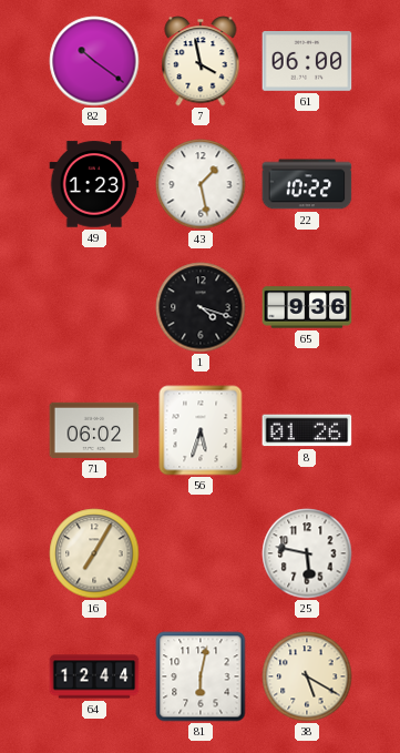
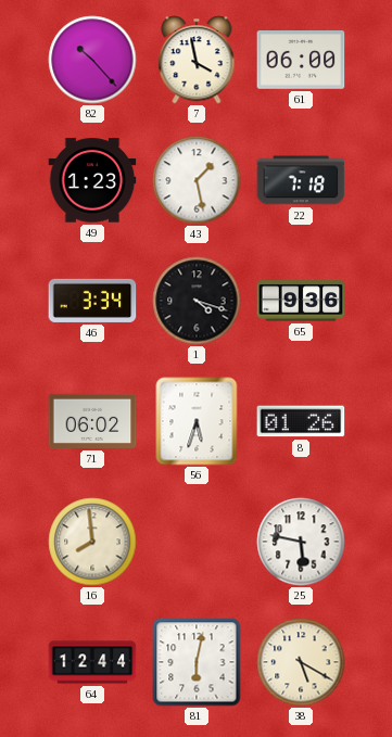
82: 10:21 -> 10:23
22: 10:22 -> 7:18
46: none -> 3:34
16: 7:05 -> 7:59
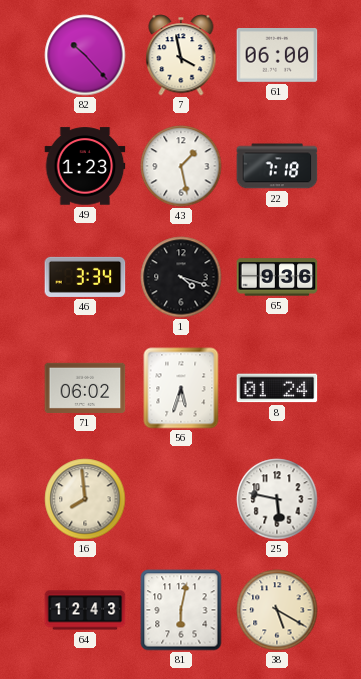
8: 01:26 -> 01:24
64: 12:44 -> 12:43
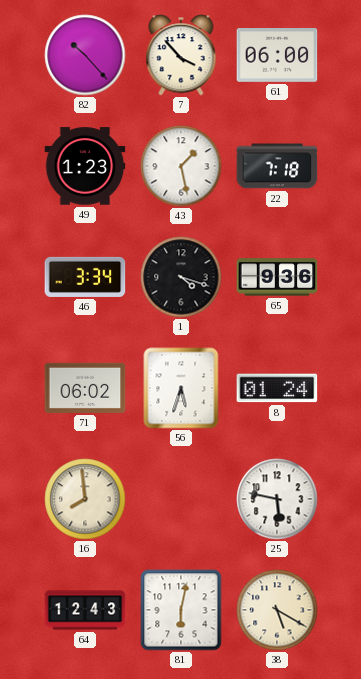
7: 3:58 -> 3:53
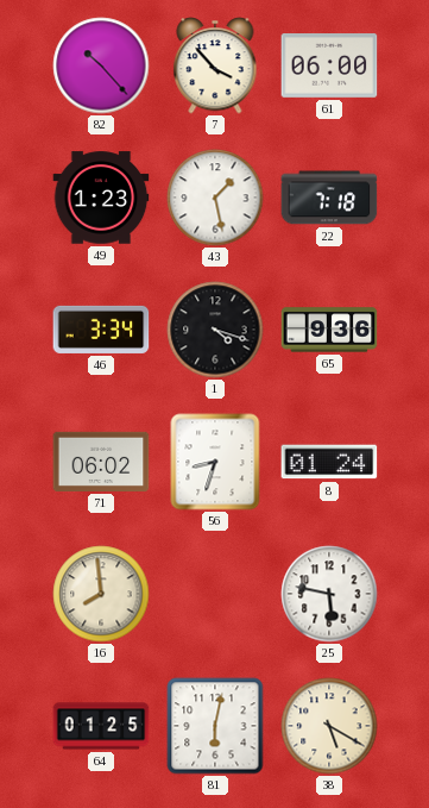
56: 5:33 -> 8:33
64: 12:43 -> 01:25
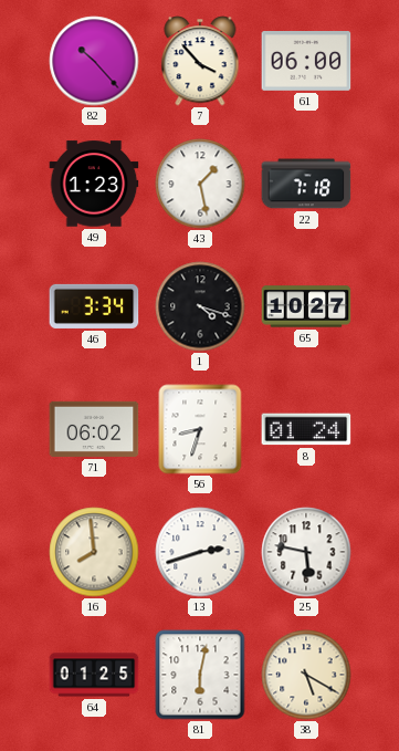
65: 9:36 -> 10:27
13: none -> 2:42
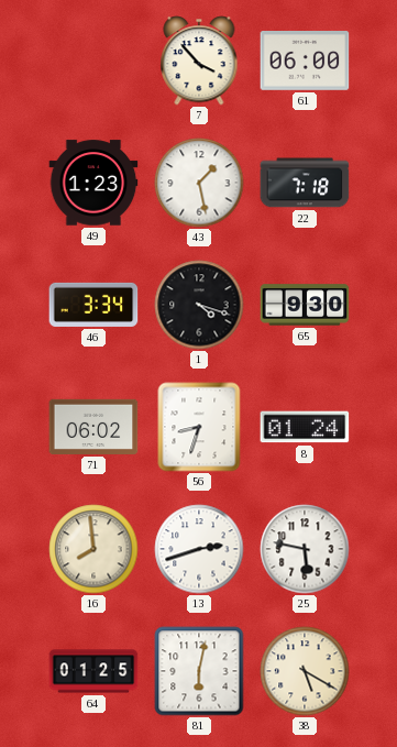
82: 10:23 -> none
65: 10:27 -> 9:30
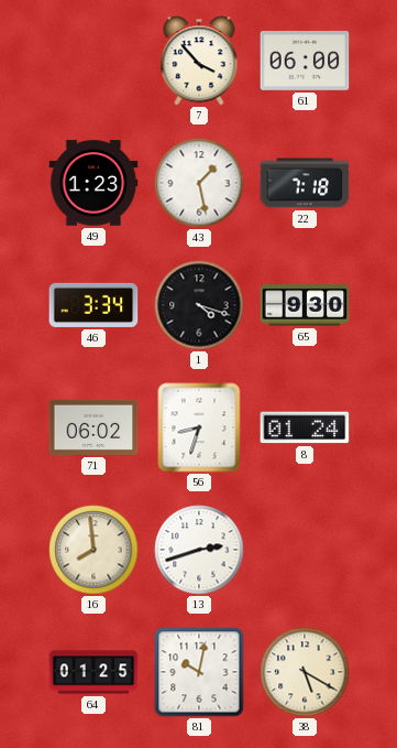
25: 5:47 -> none
81: 6:02 -> 10:02
